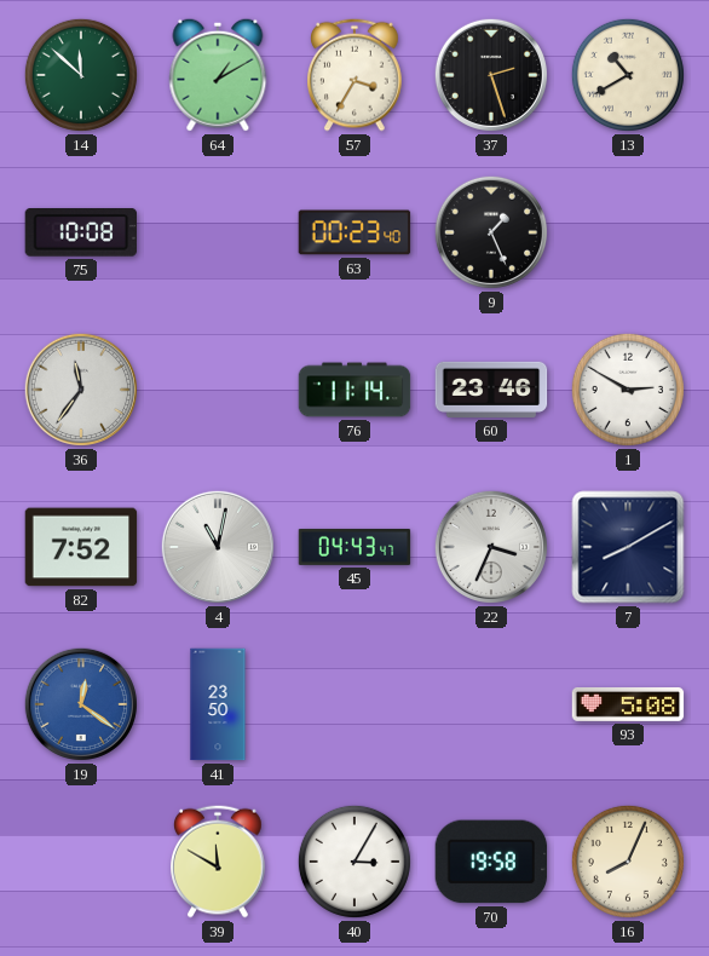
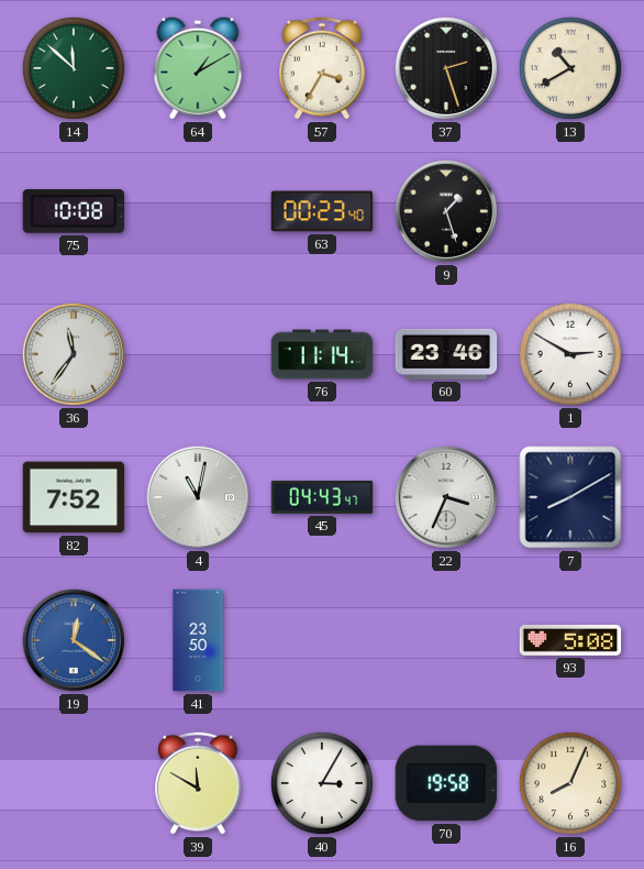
9: 1:26 -> 1:27
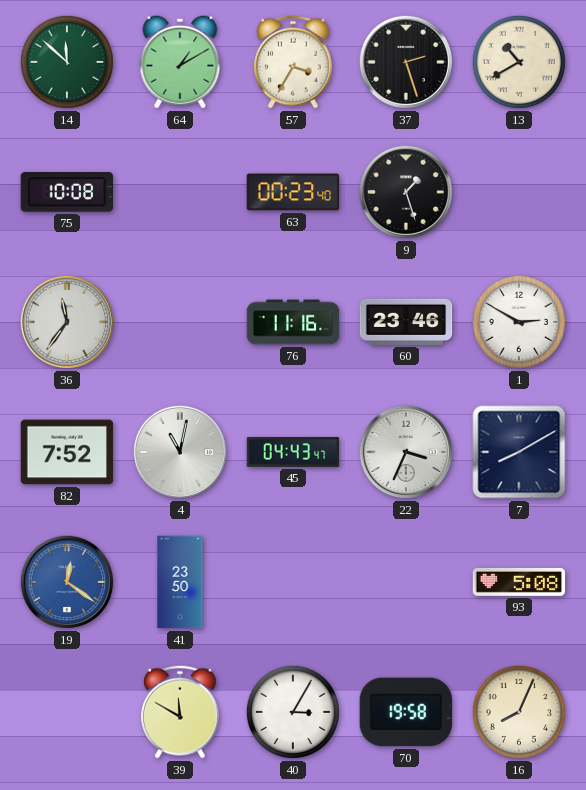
76: 11:14 -> 11:16
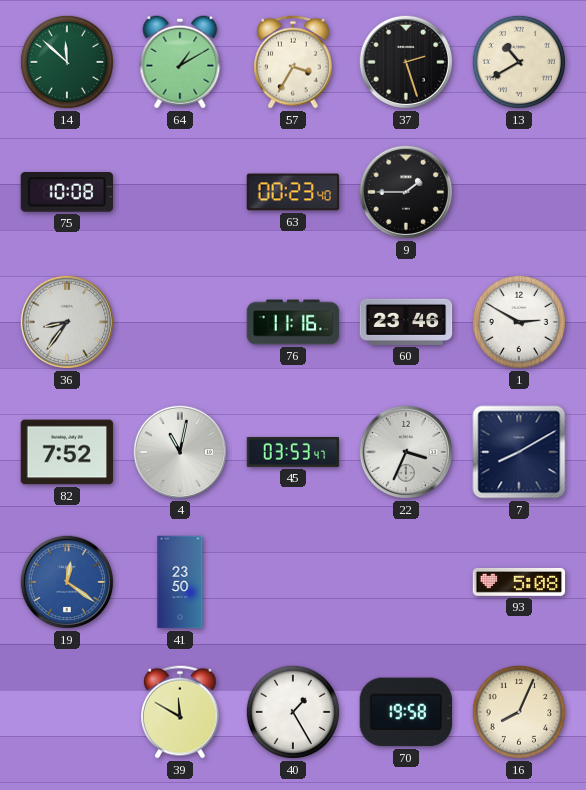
9: 1:27 -> 1:45
36: 11:36 -> 8:36
45: 04:43 -> 03:53
40: 3:05 -> 1:25
